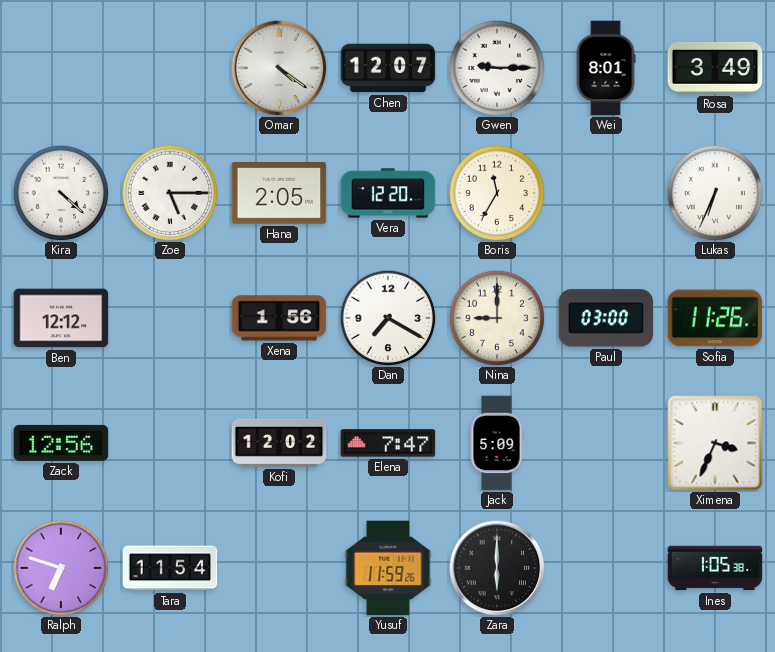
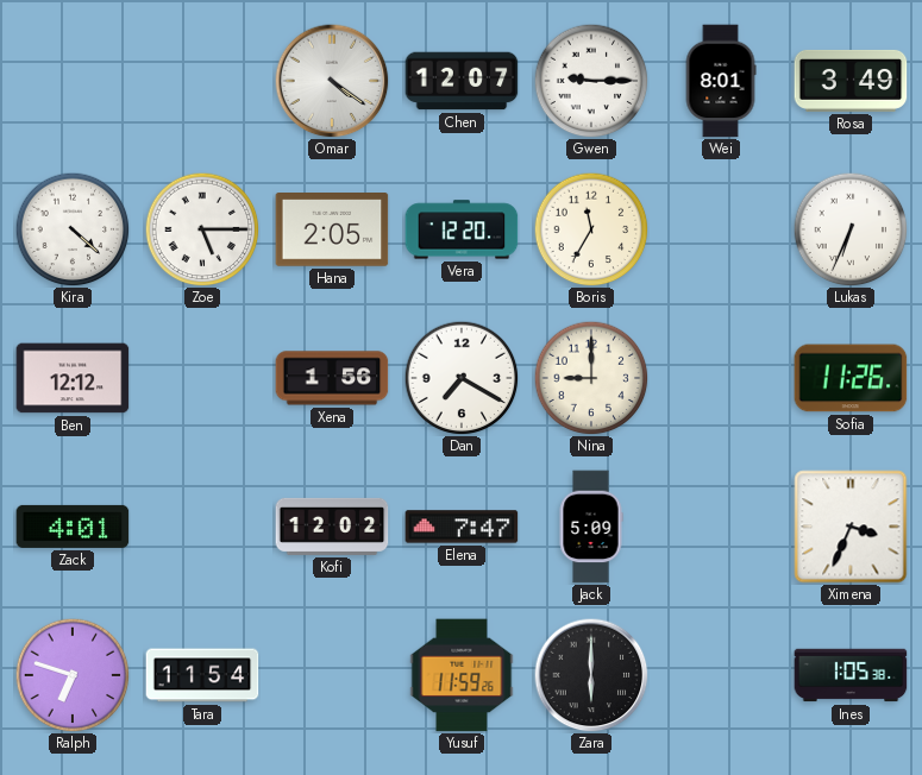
Paul: 03:00 -> none
Zack: 12:56 -> 4:01
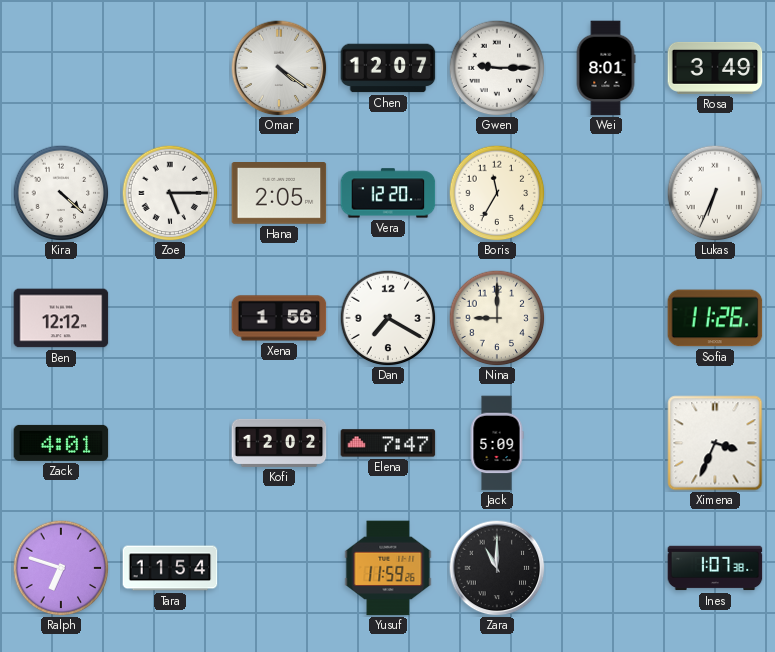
Zara: 6:00 -> 11:00
Ines: 1:05 -> 1:07
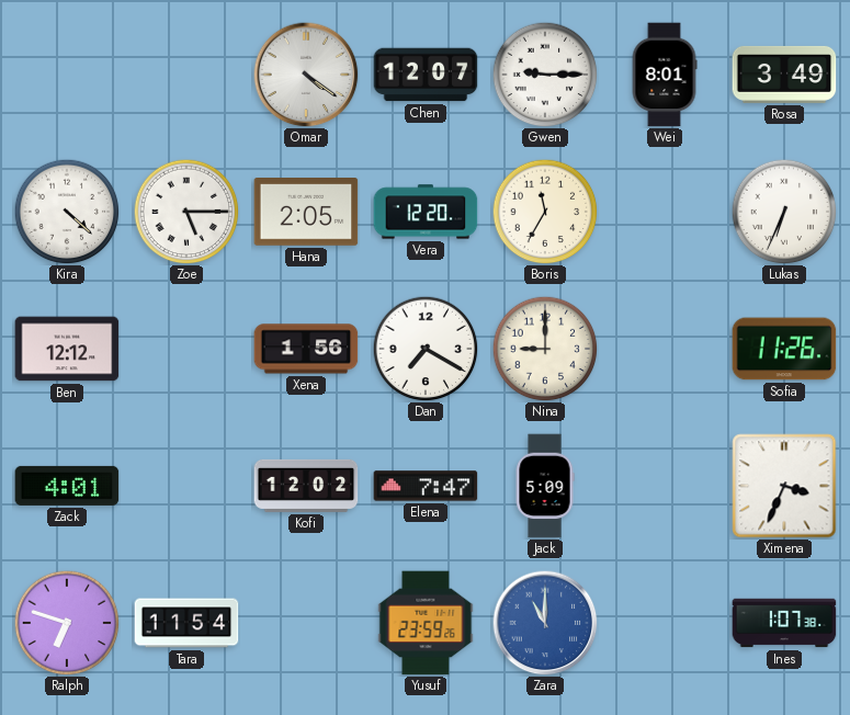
Yusuf: 11:59 -> 23:59
Zara dial: black -> blue
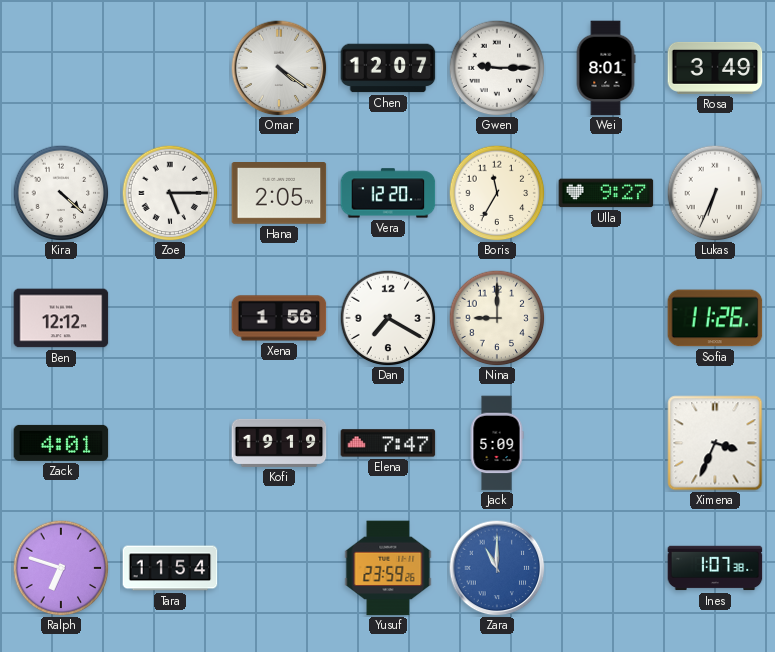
Ulla: none -> 9:27
Kofi: 12:02 -> 19:19
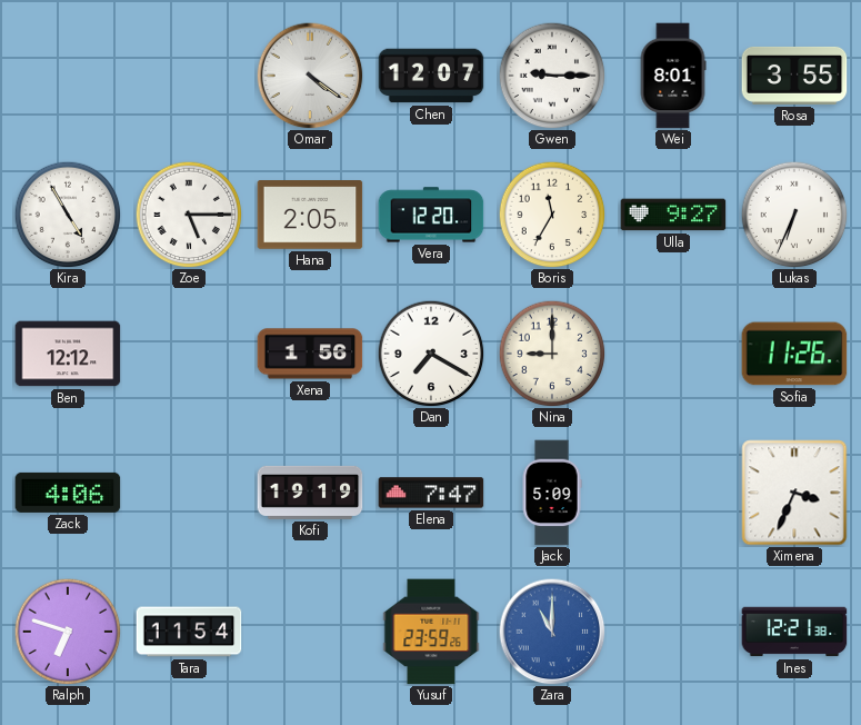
Rosa: 3:49 -> 3:55
Kira: 4:22 -> 4:55
Zack: 4:01 -> 4:06
Ines: 1:07 -> 12:21
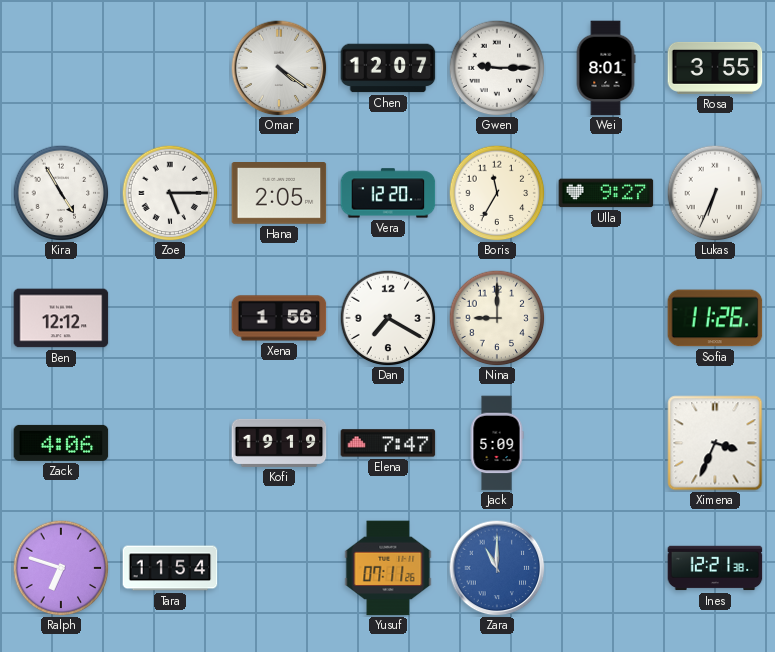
Yusuf: 23:59 -> 07:11
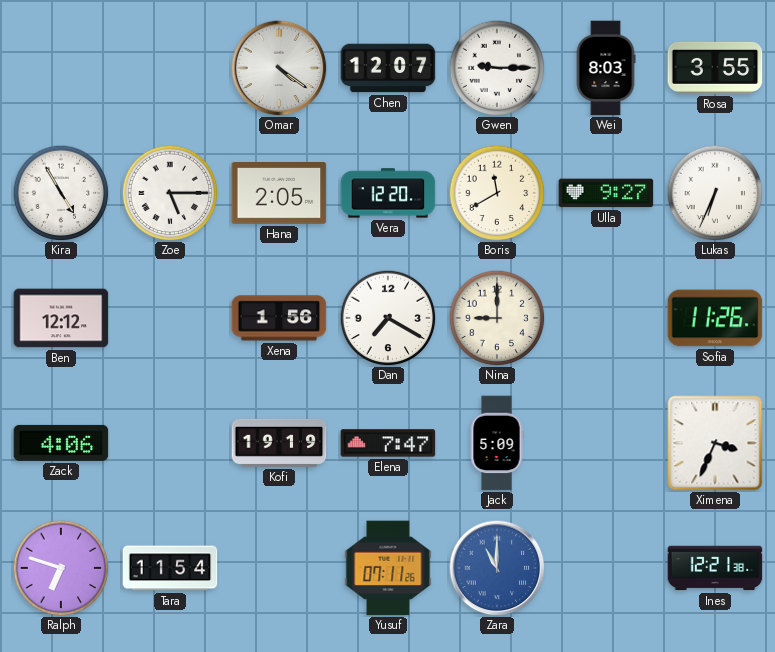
Wei: 8:01 -> 8:03
Boris: 11:35 -> 11:40
